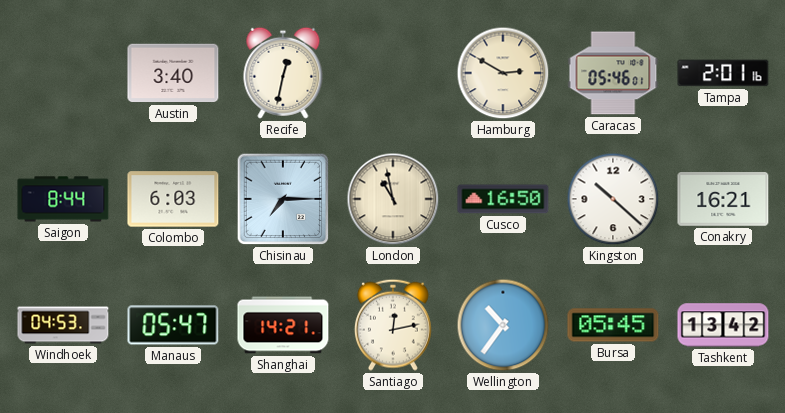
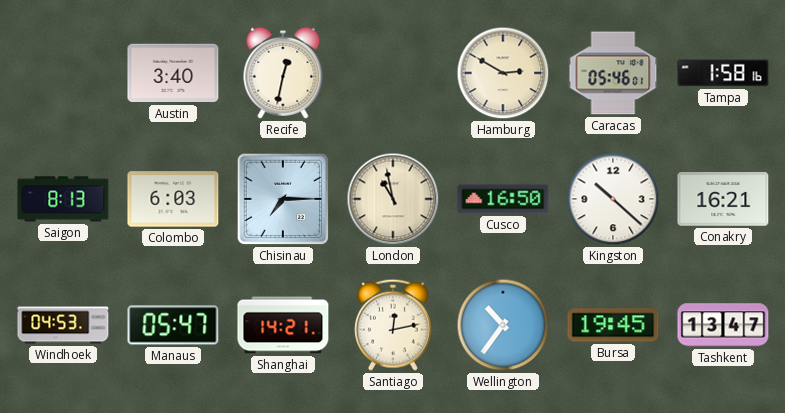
Tampa: 2:01 -> 1:58
Saigon: 8:44 -> 8:13
Bursa: 05:45 -> 19:45
Tashkent: 13:42 -> 13:47
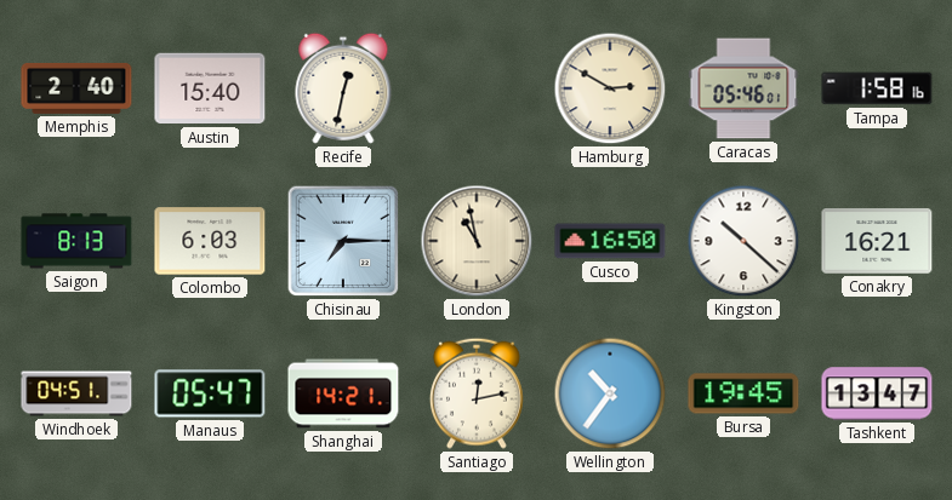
Memphis: none -> 2:40
Austin: 3:40 -> 15:40
Windhoek: 04:53 -> 04:51
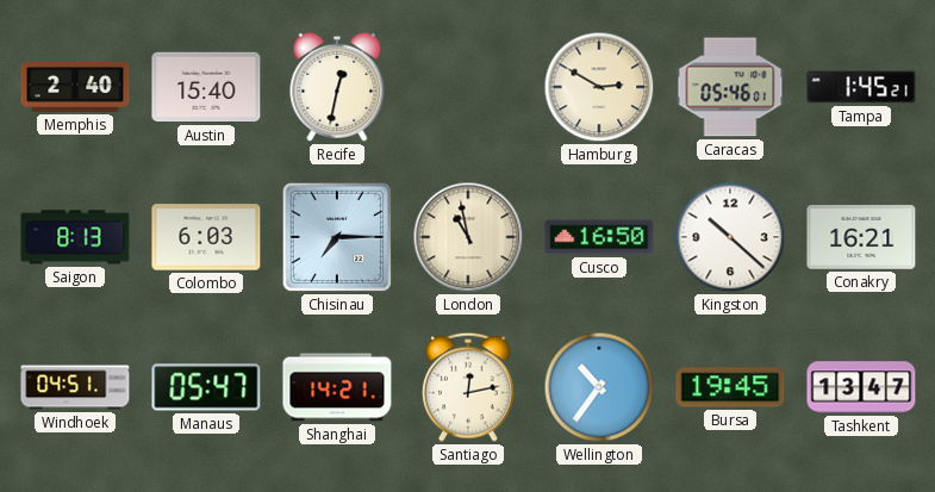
Tampa: 1:58 -> 1:45
